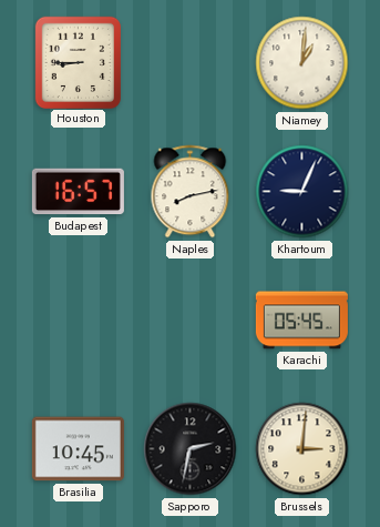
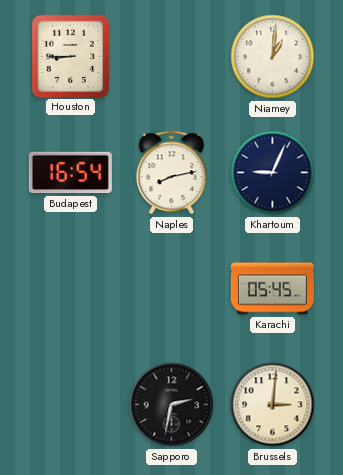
Budapest: 16:57 -> 16:54
Brasilia: 10:45 -> none
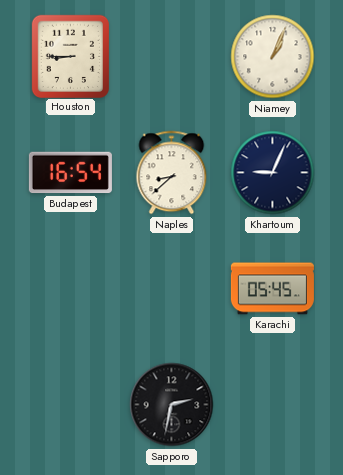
Niamey: 1:01 -> 1:04
Naples: 8:13 -> 8:38
Brussels: 3:01 -> none
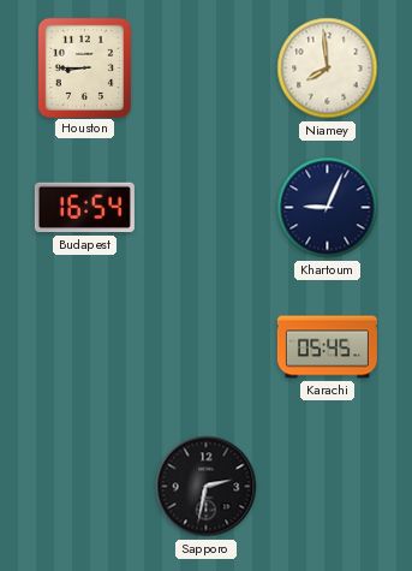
Niamey: 1:04 -> 7:59
Naples: 8:38 -> none
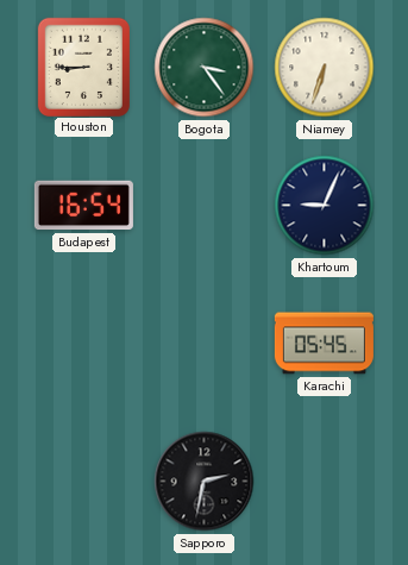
Bogota: none -> 3:24
Niamey: 7:59 -> 6:33
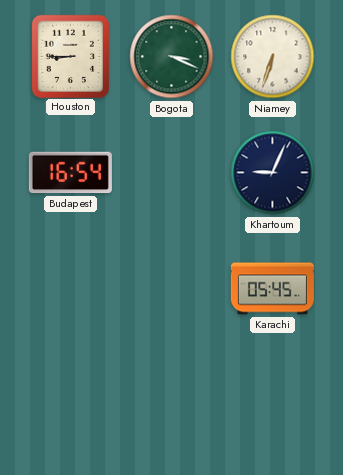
Bogota: 3:24 -> 3:19
Sapporo: 2:32 -> none
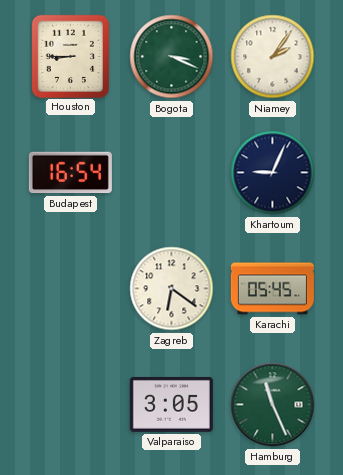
Niamey: 6:33 -> 2:06
Zagreb: none -> 6:21
Valparaiso: none -> 3:05
Hamburg: none -> 11:26
